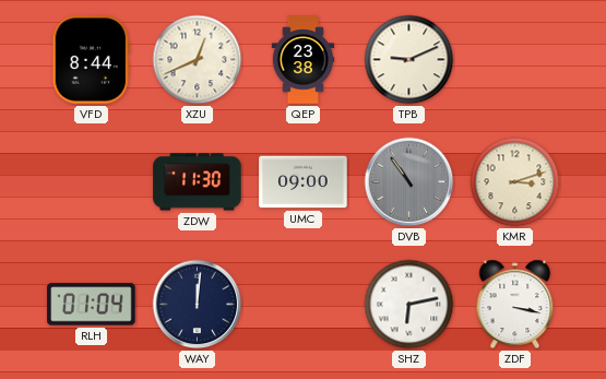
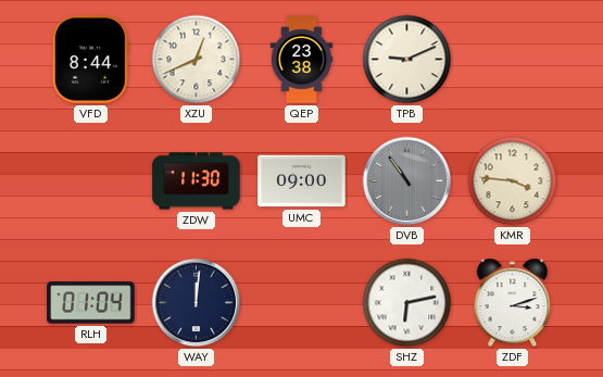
KMR: 3:12 -> 3:46
ZDF: 3:17 -> 3:12
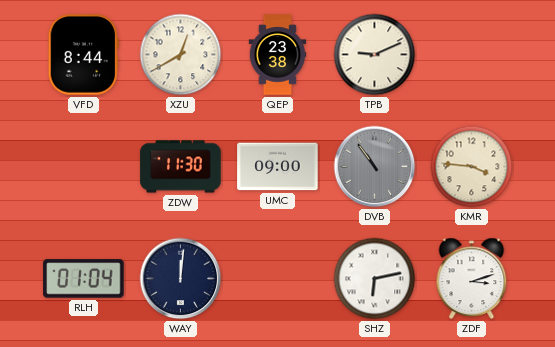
XZU: 12:41 -> 12:40
